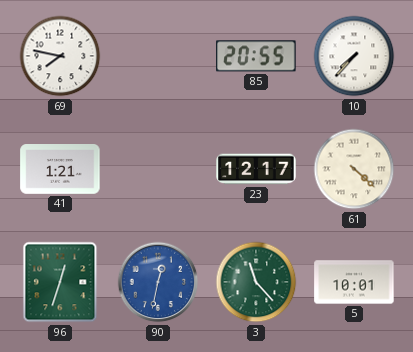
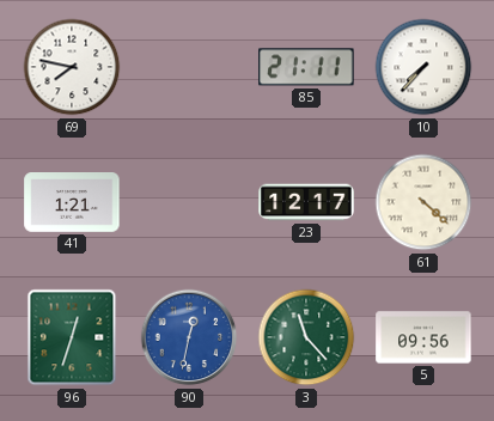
85: 20:55 -> 21:11
5: 10:01 -> 09:56
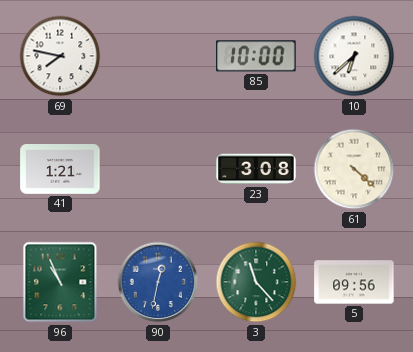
85: 21:11 -> 10:00
10: 7:37 -> 6:38
23: 12:17 -> 3:08
96: 12:33 -> 10:56
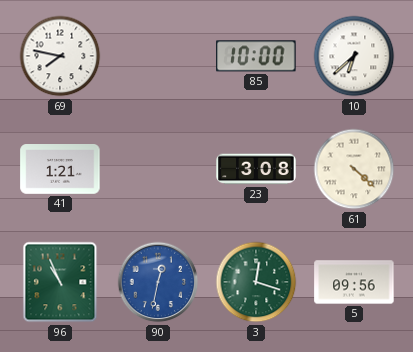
3: 11:23 -> 12:18
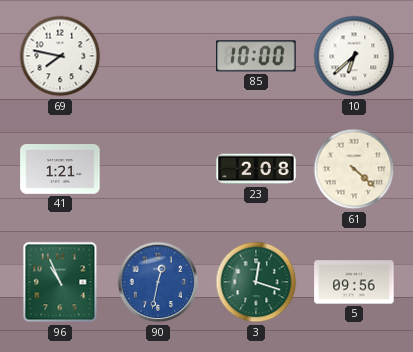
23: 3:08 -> 2:08
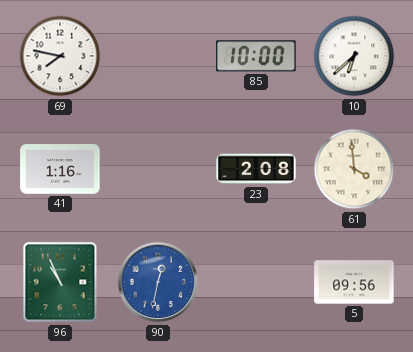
41: 1:21 -> 1:16
61: 4:22 -> 3:59
3: 12:18 -> none
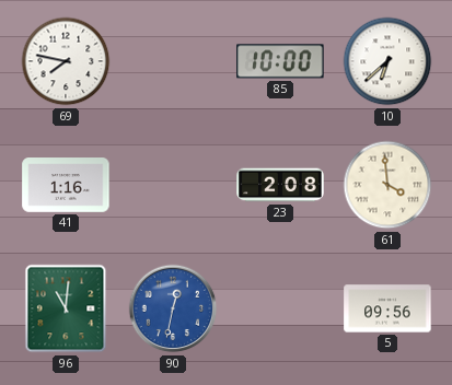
96: 10:56 -> 11:01
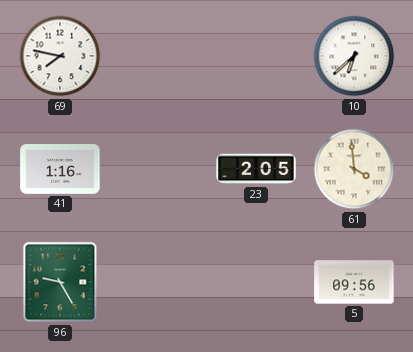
85: 10:00 -> none
23: 2:08 -> 2:05
96: 11:01 -> 9:25
90: 12:32 -> none
